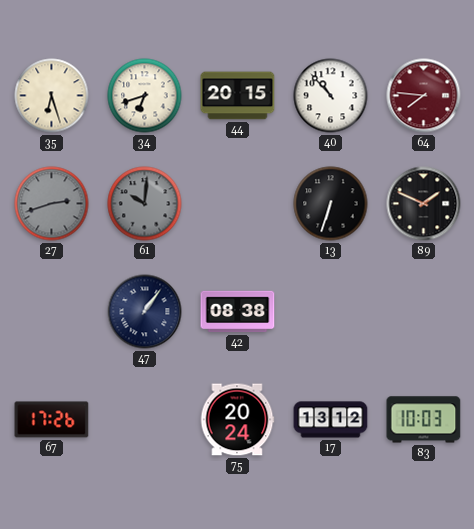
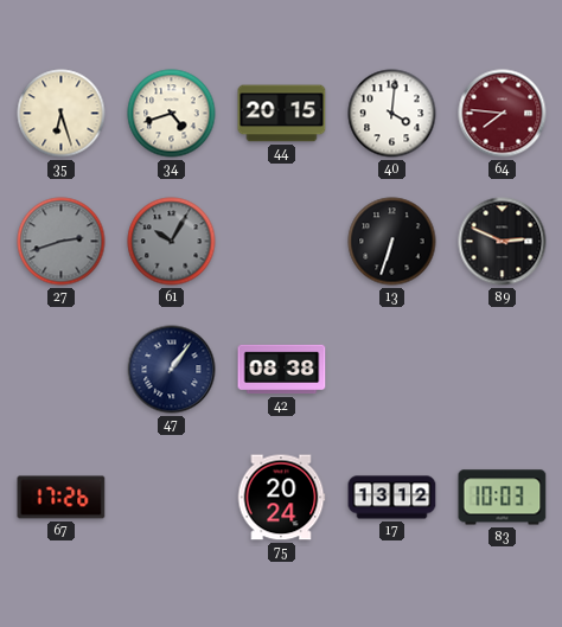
34: 6:42 -> 4:42
40: 10:53 -> 4:01
61: 10:01 -> 10:05
89: 1:49 -> 2:49
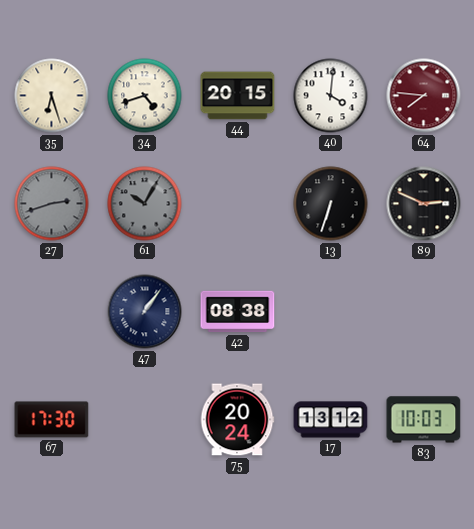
67: 17:26 -> 17:30
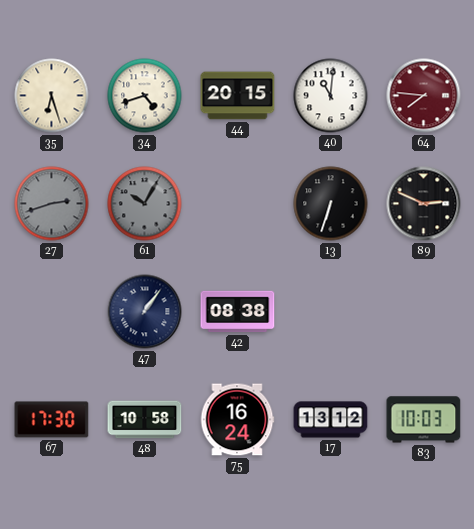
40: 4:01 -> 11:01
48: none -> 10:58
75: 20:24 -> 16:24
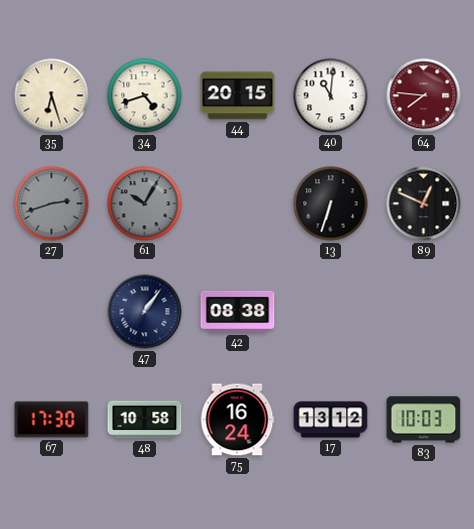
89: 2:49 -> 12:49
